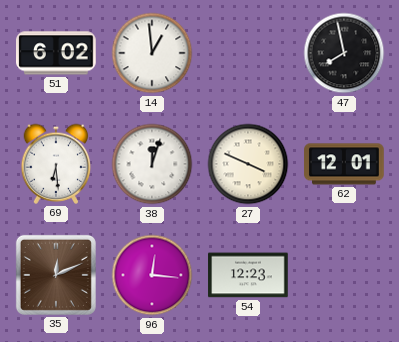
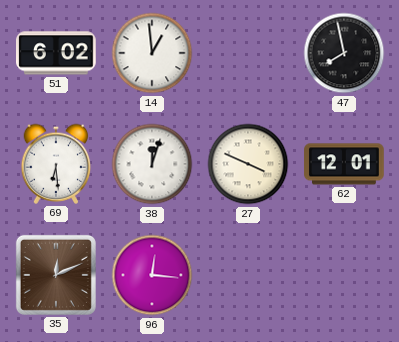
54: 12:23 -> none
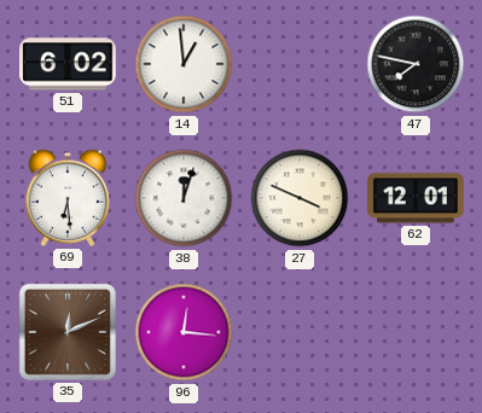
47: 7:58 -> 7:47
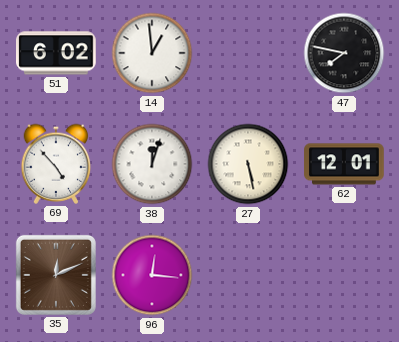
69: 6:29 -> 4:53
27: 3:49 -> 5:28
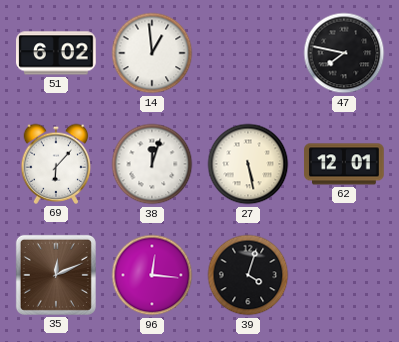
69: 4:53 -> 6:07
39: none -> 4:03
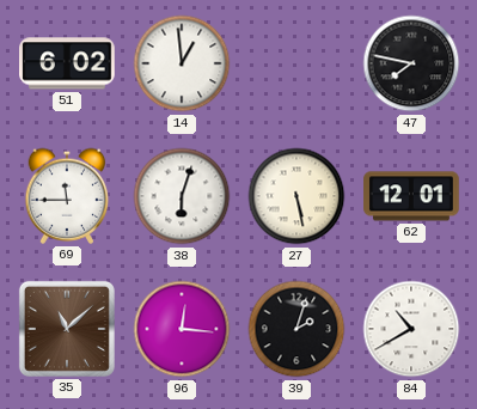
69: 6:07 -> 11:45
38: 12:03 -> 6:03
35: 12:11 -> 11:08
39: 4:03 -> 2:03
84: none -> 10:40
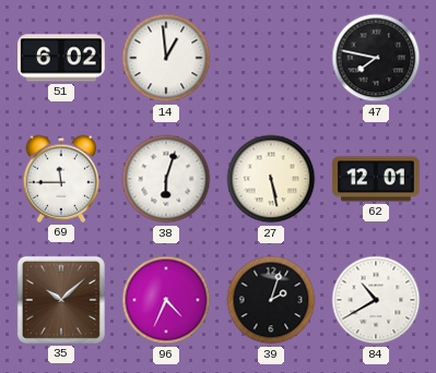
35: 11:08 -> 10:08
96: 12:16 -> 4:34
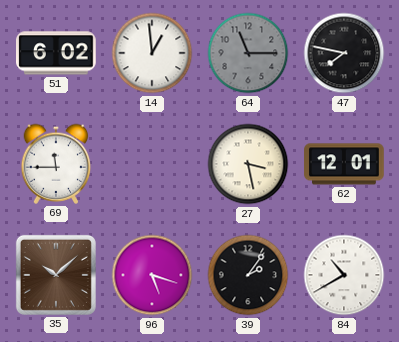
64: none -> 11:15
38: 6:03 -> none
27: 5:28 -> 3:28
96: 4:34 -> 5:18
39: 2:03 -> 2:06
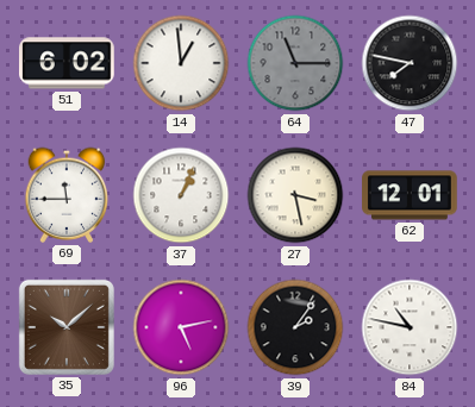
37: none -> 1:04
96: 5:18 -> 5:13
84: 10:40 -> 10:47
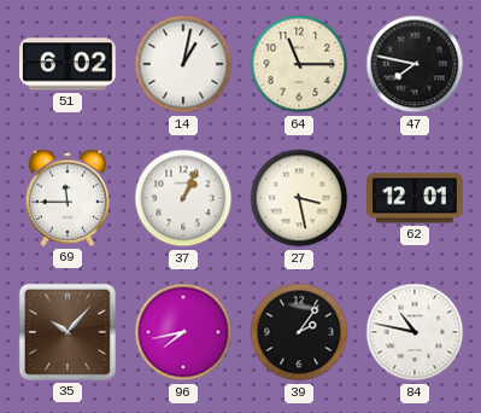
14: 12:59 -> 1:02
64 dial: grey -> cream
35: 10:08 -> 10:07
96: 5:13 -> 7:43
